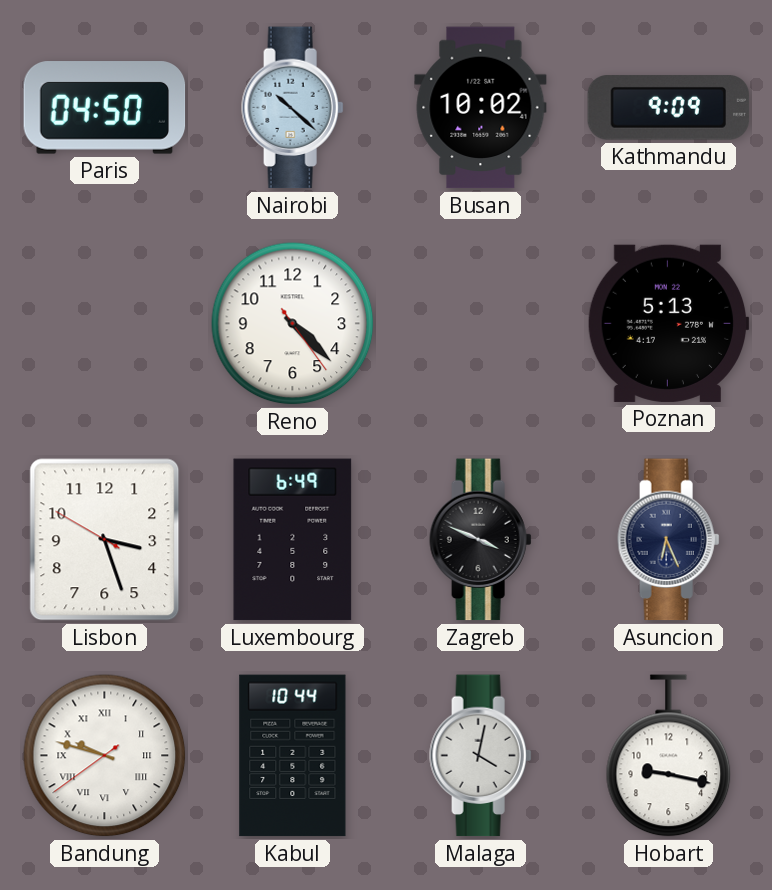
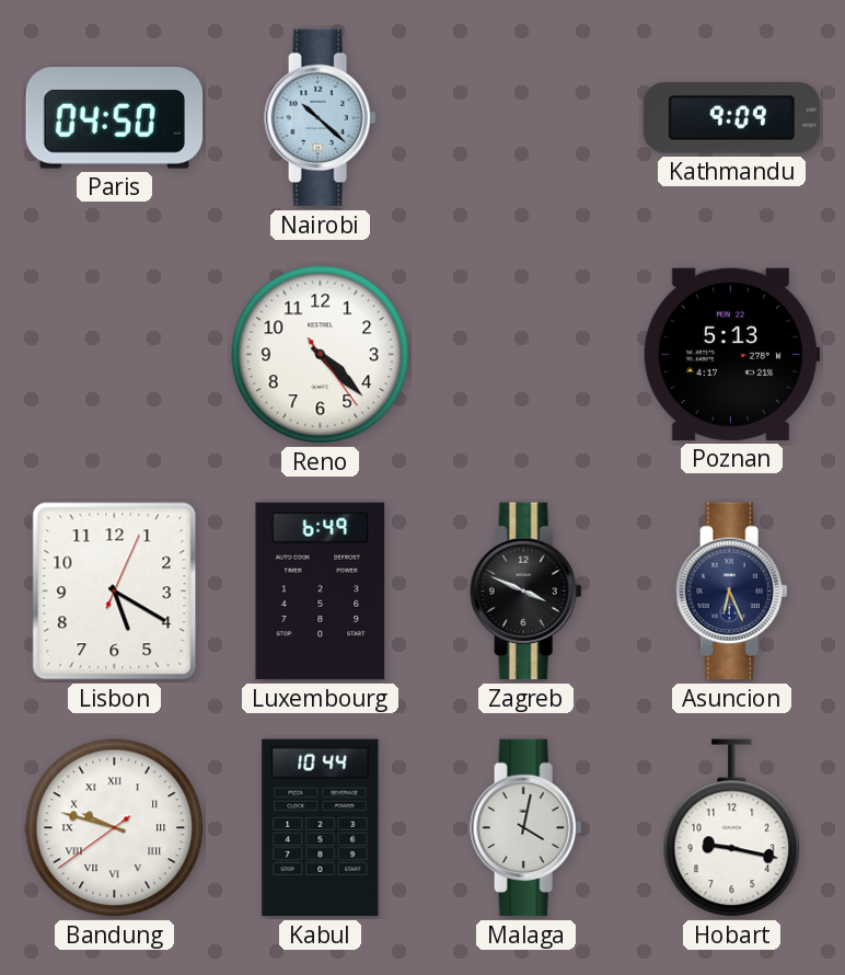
Busan: 10:02 -> none
Lisbon: 3:26 -> 5:20
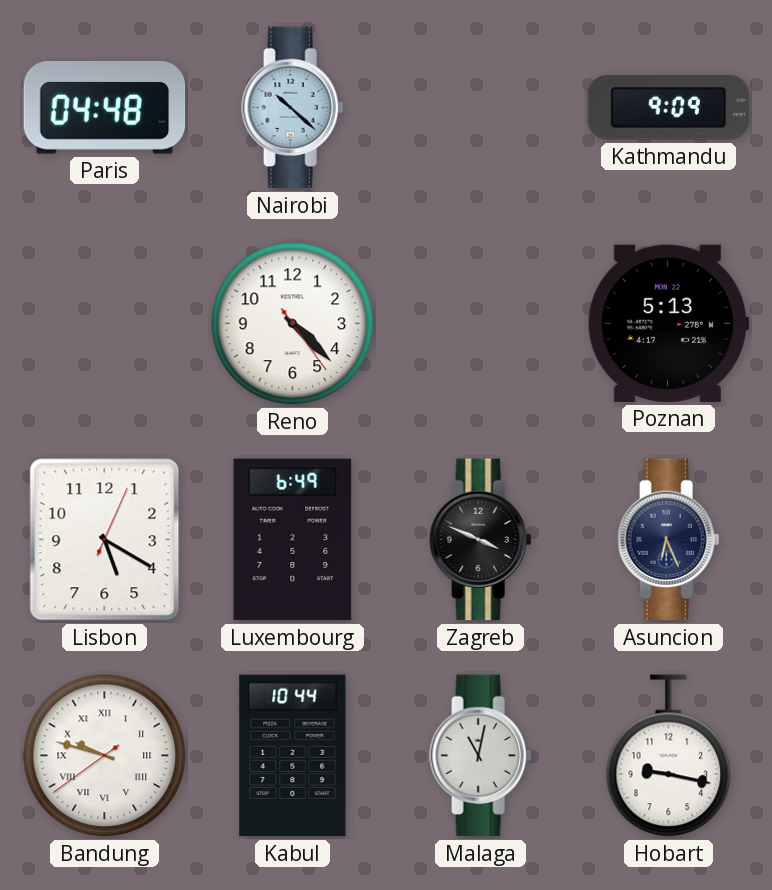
Paris: 04:50 -> 04:48
Malaga: 4:02 -> 11:02
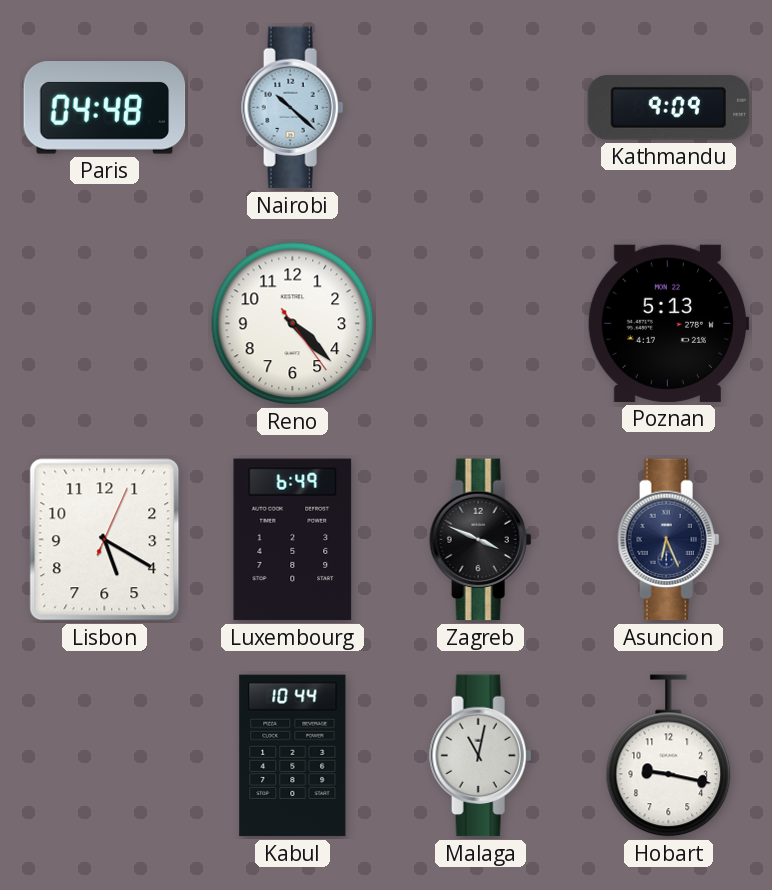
Bandung: 9:47 -> none
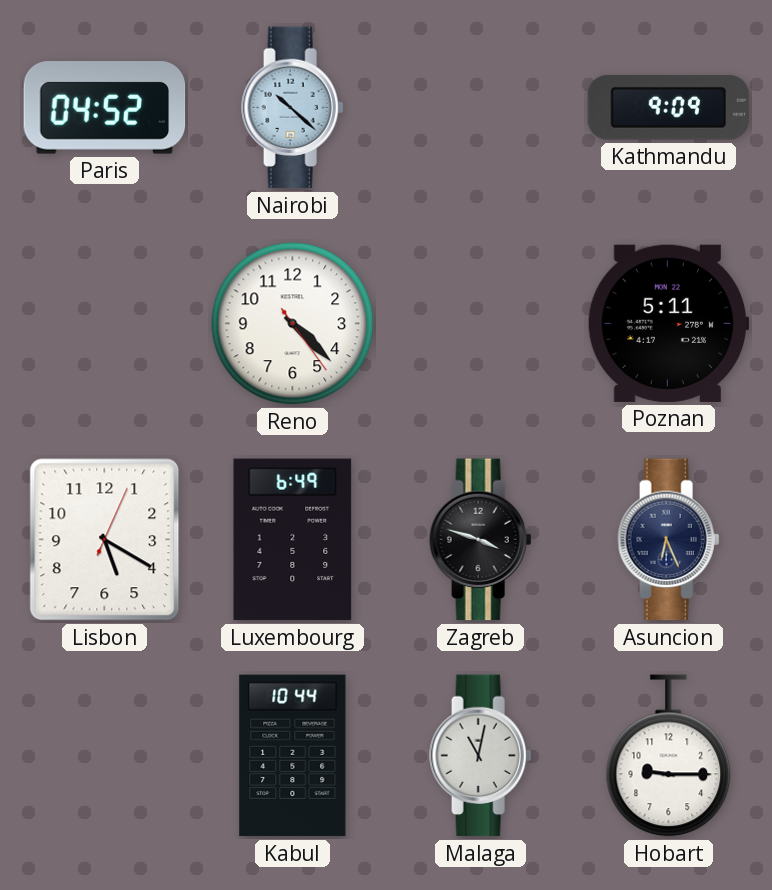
Paris: 04:48 -> 04:52
Poznan: 5:13 -> 5:11
Zagreb: 3:49 -> 3:48
Hobart: 9:17 -> 9:15
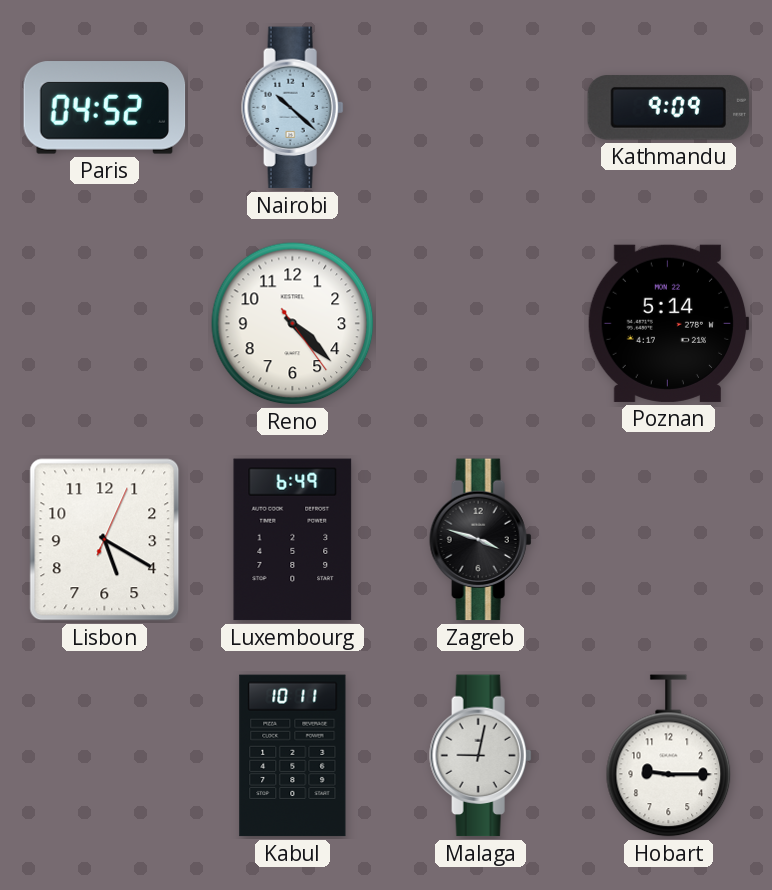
Poznan: 5:11 -> 5:14
Asuncion: 6:26 -> none
Kabul: 10:44 -> 10:11
Malaga: 11:02 -> 9:02
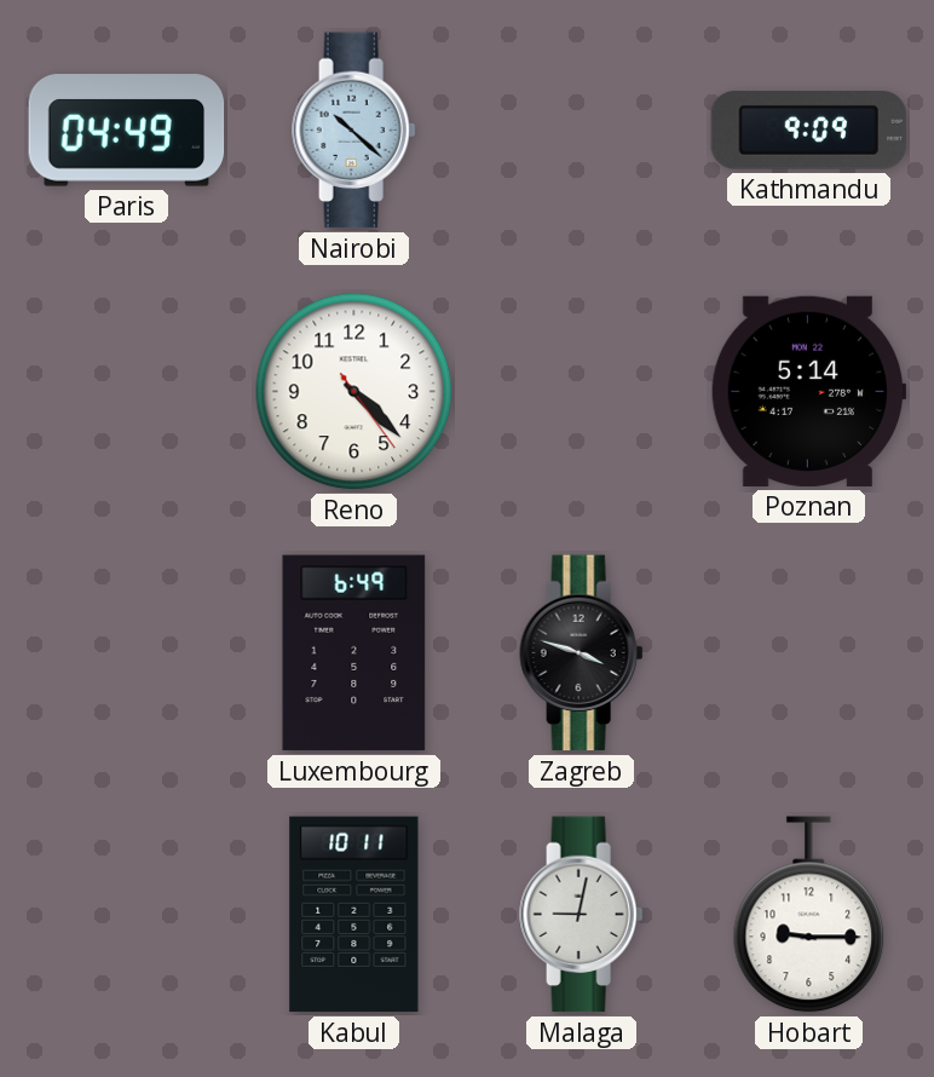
Paris: 04:52 -> 04:49
Lisbon: 5:20 -> none
